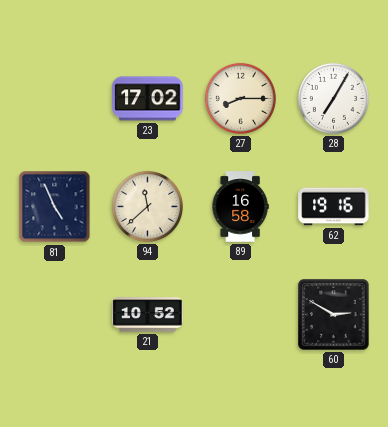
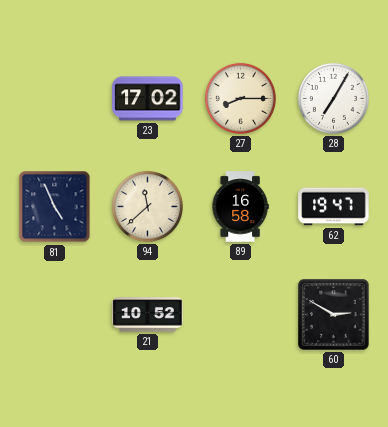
62: 19:16 -> 19:47
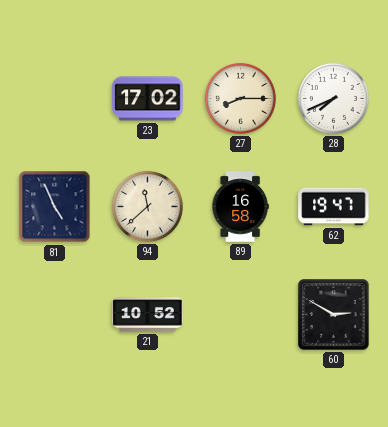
28: 7:05 -> 7:41
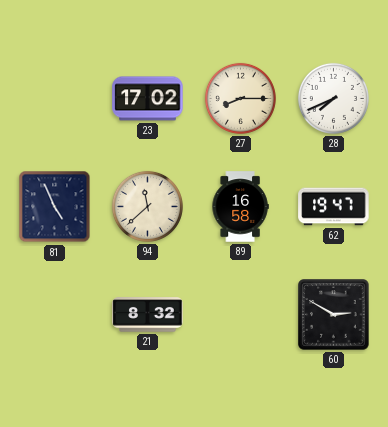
21: 10:52 -> 8:32
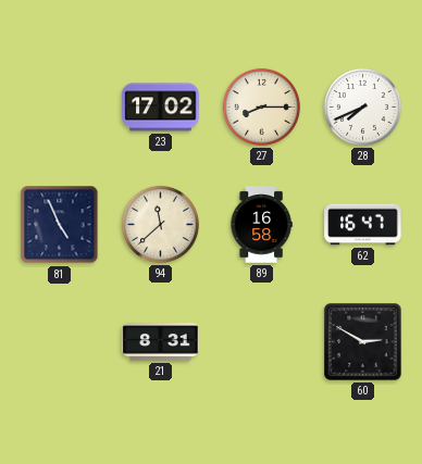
62: 19:47 -> 16:47
21: 8:32 -> 8:31
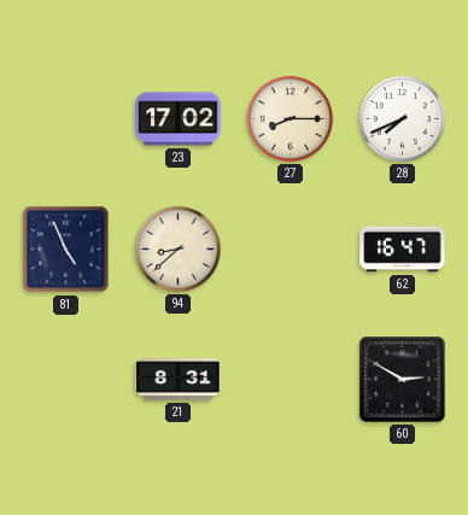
94: 11:38 -> 8:38
89: 16:58 -> none
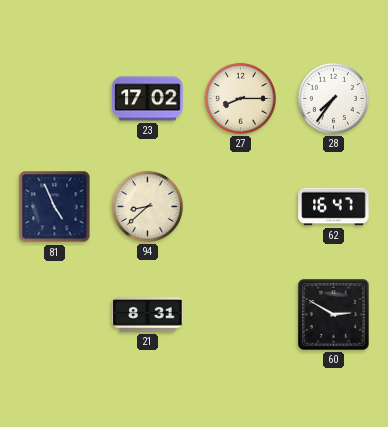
28: 7:41 -> 7:36
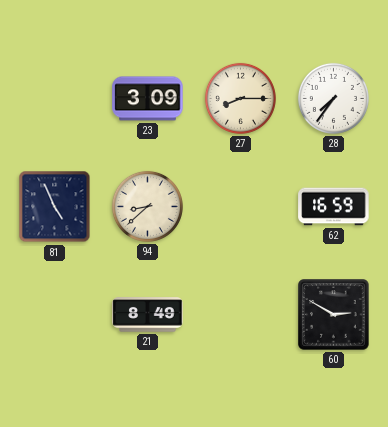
23: 17:02 -> 3:09
62: 16:47 -> 16:59
21: 8:31 -> 8:49
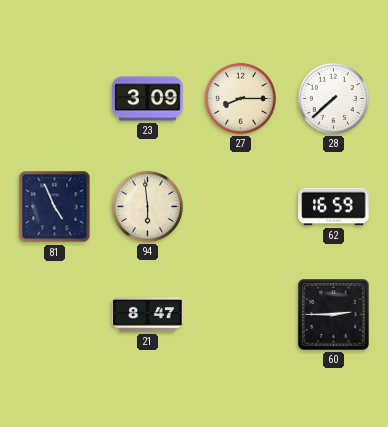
28: 7:36 -> 7:38
94: 8:38 -> 5:59
21: 8:49 -> 8:47
60: 2:50 -> 2:45
